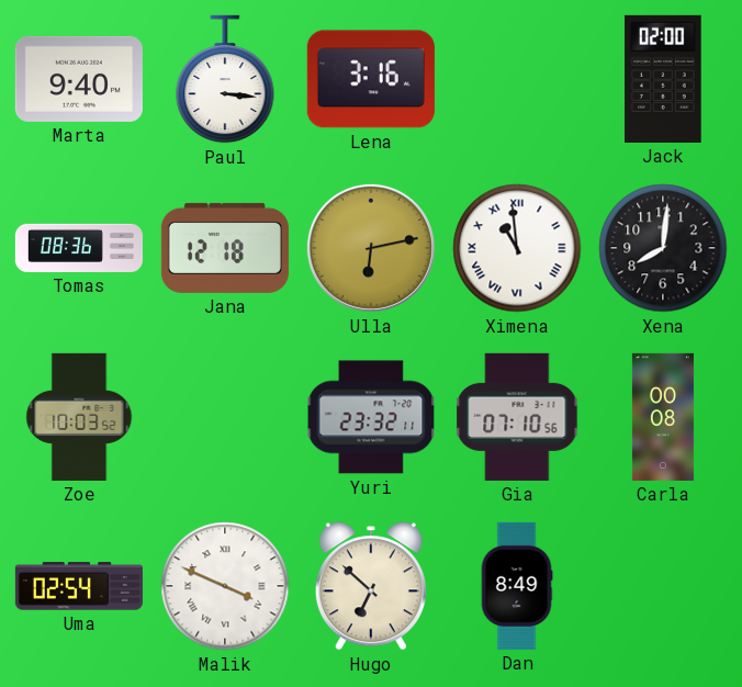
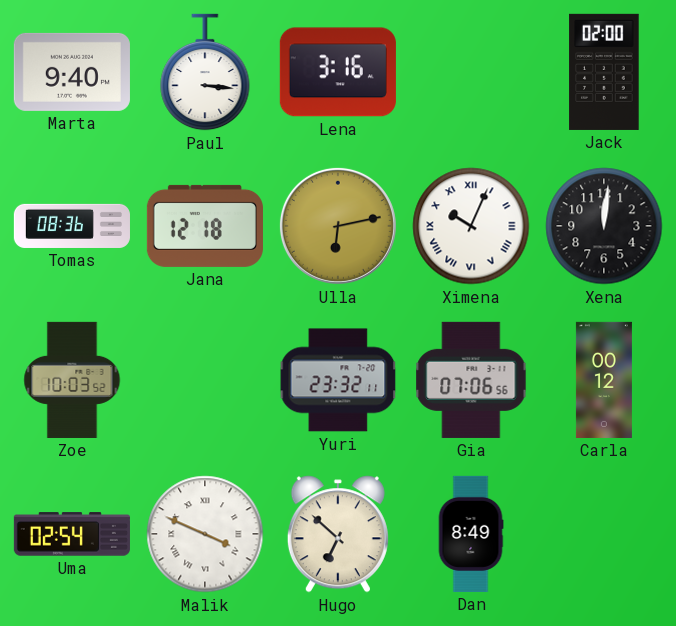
Ximena: 10:59 -> 10:04
Xena: 8:01 -> 12:01
Gia: 07:10 -> 07:06
Carla: 00:08 -> 00:12
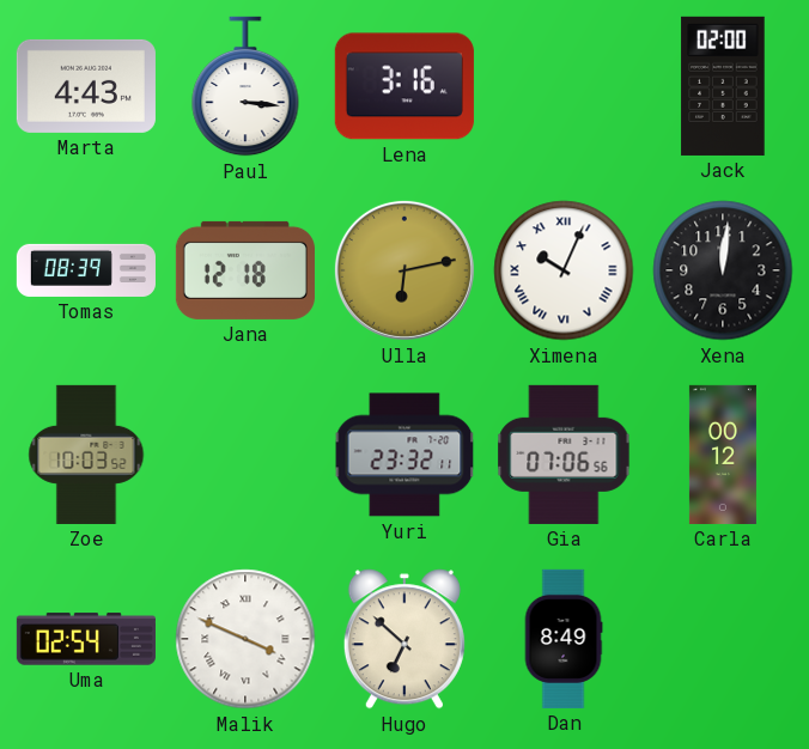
Marta: 9:40 -> 4:43
Tomas: 08:36 -> 08:39
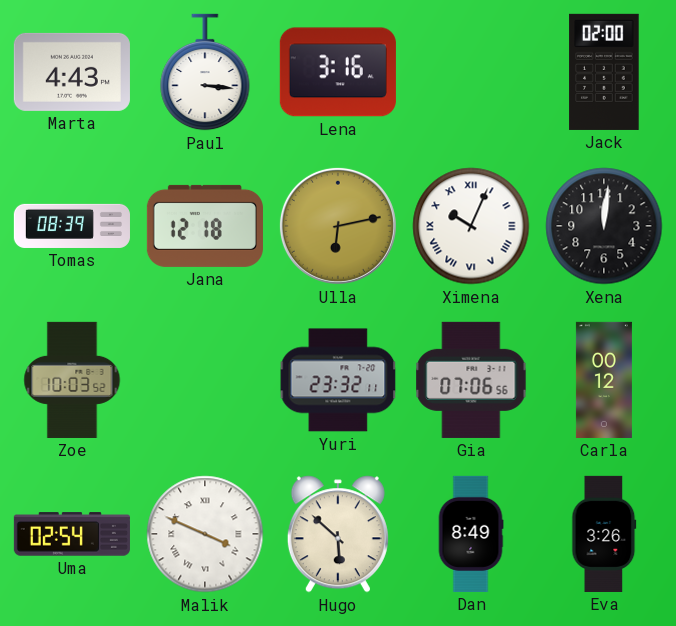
Hugo: 6:52 -> 5:52
Eva: none -> 3:26
